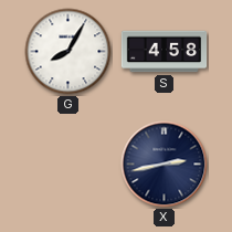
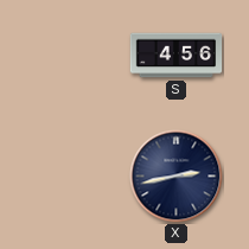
G: 8:05 -> none
S: 4:58 -> 4:56
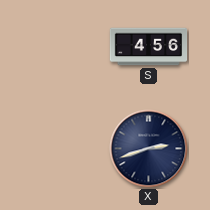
X: 2:43 -> 2:42
